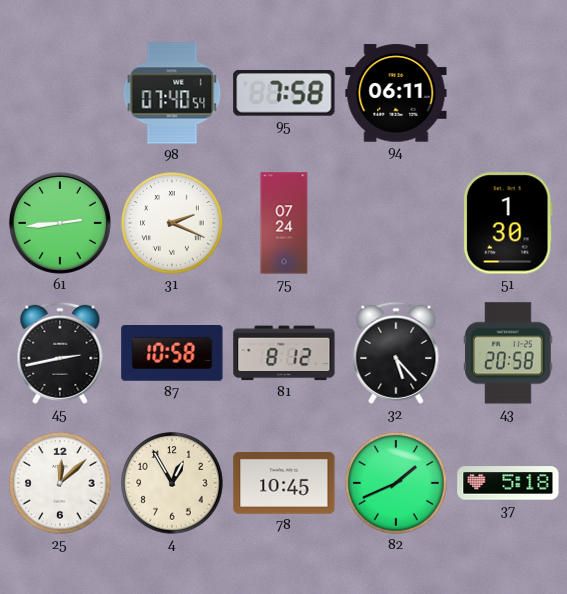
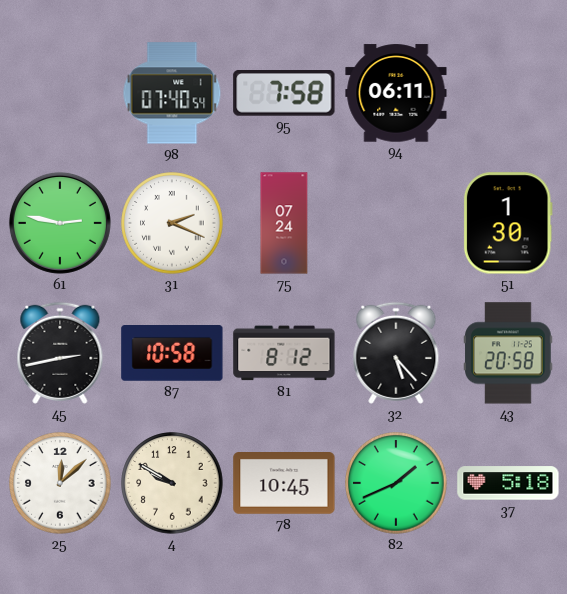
61: 2:44 -> 2:47
4: 12:55 -> 9:50
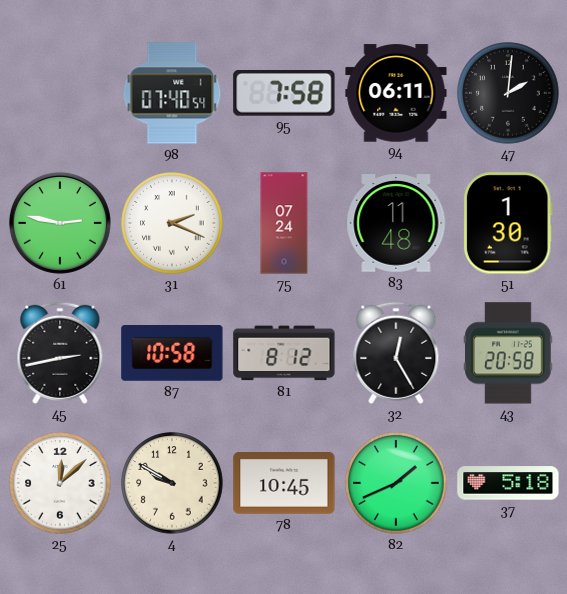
47: none -> 2:01
83: none -> 11:48
32: 5:23 -> 12:25
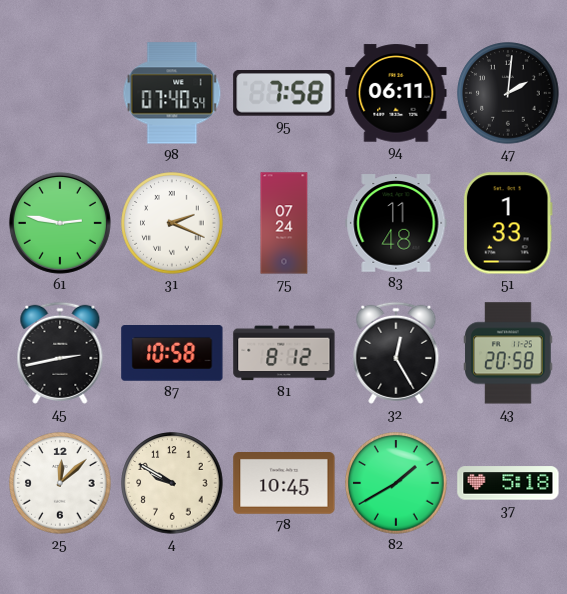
51: 1:30 -> 1:33
82: 1:41 -> 1:40
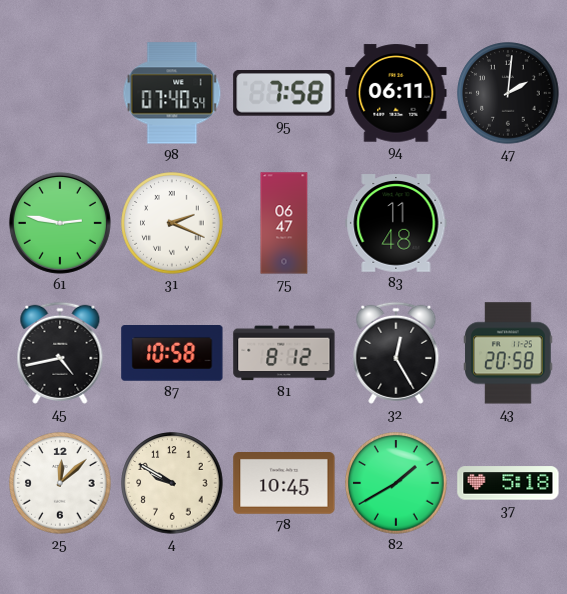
75: 07:24 -> 06:47
51: 1:33 -> none
45: 2:43 -> 4:43
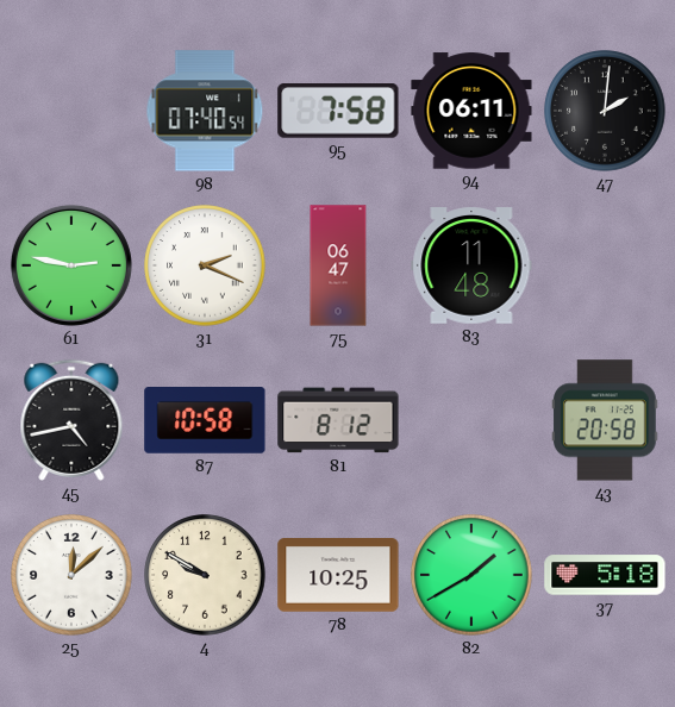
32: 12:25 -> none
78: 10:45 -> 10:25
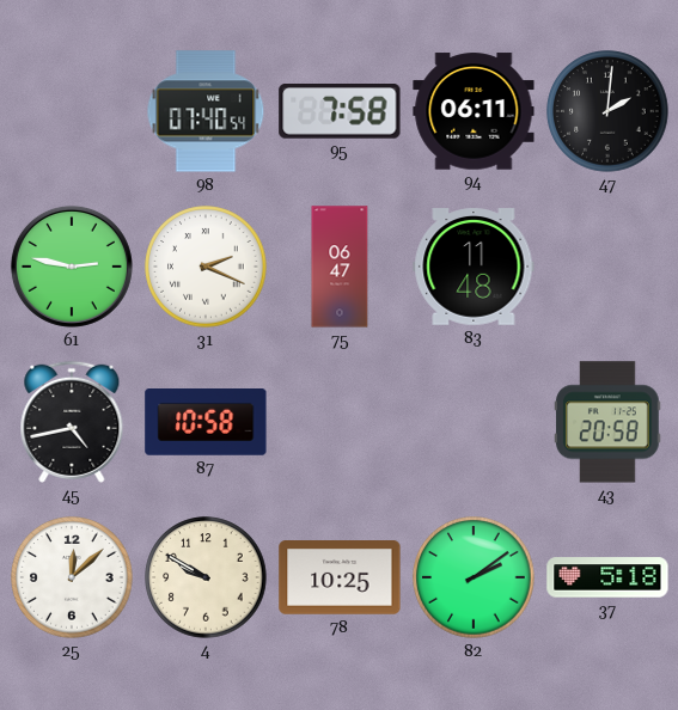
81: 8:12 -> none
82: 1:40 -> 2:09
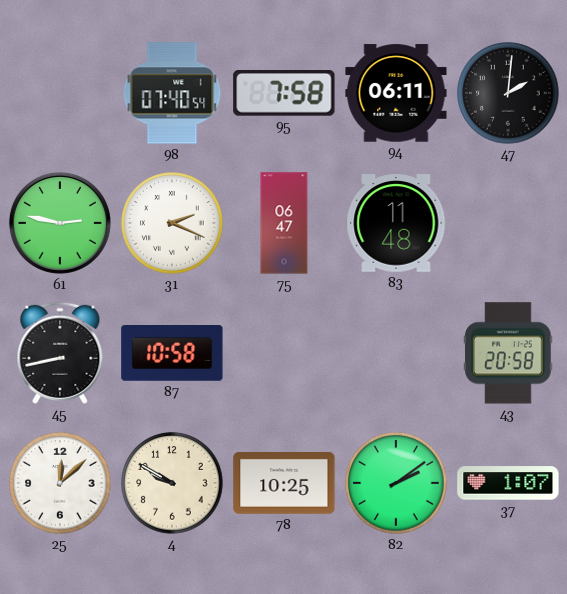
45: 4:43 -> 8:43
37: 5:18 -> 1:07
